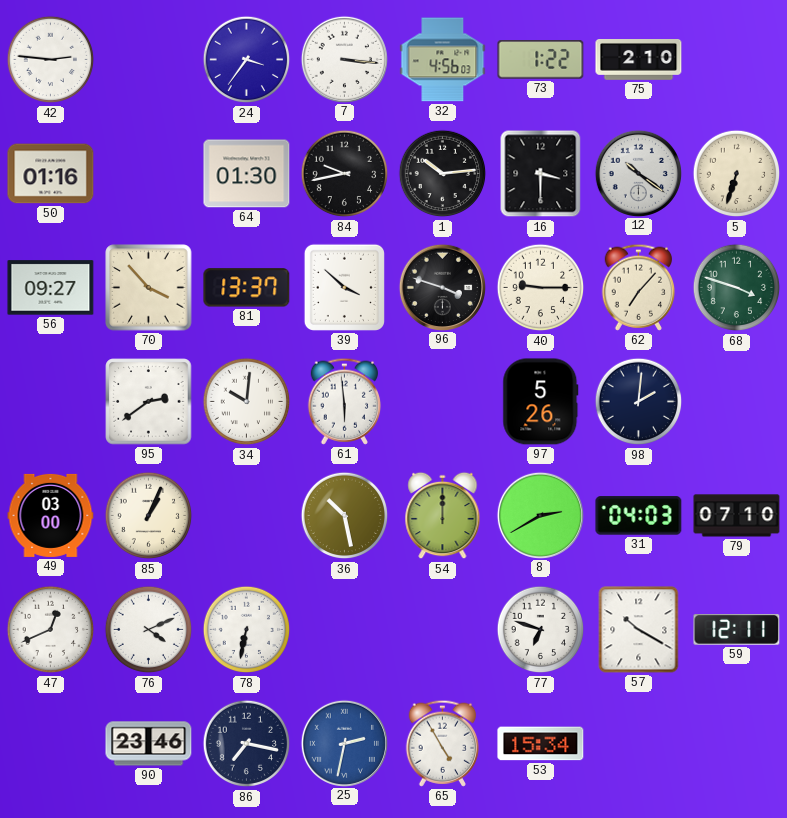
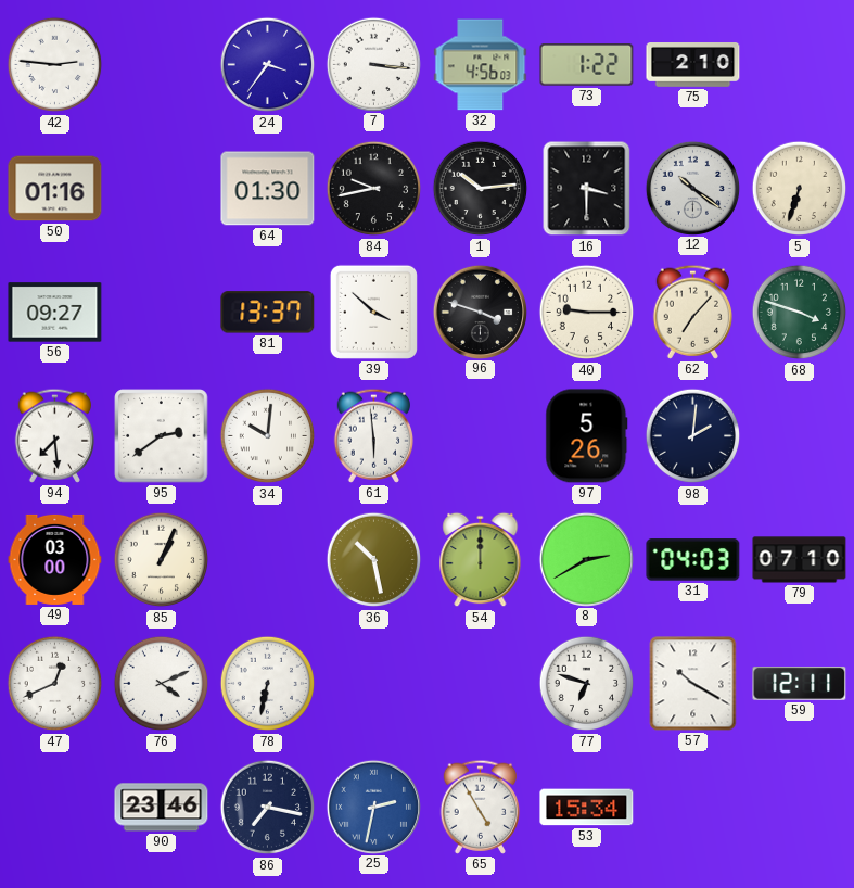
70: 3:53 -> none
94: none -> 7:29
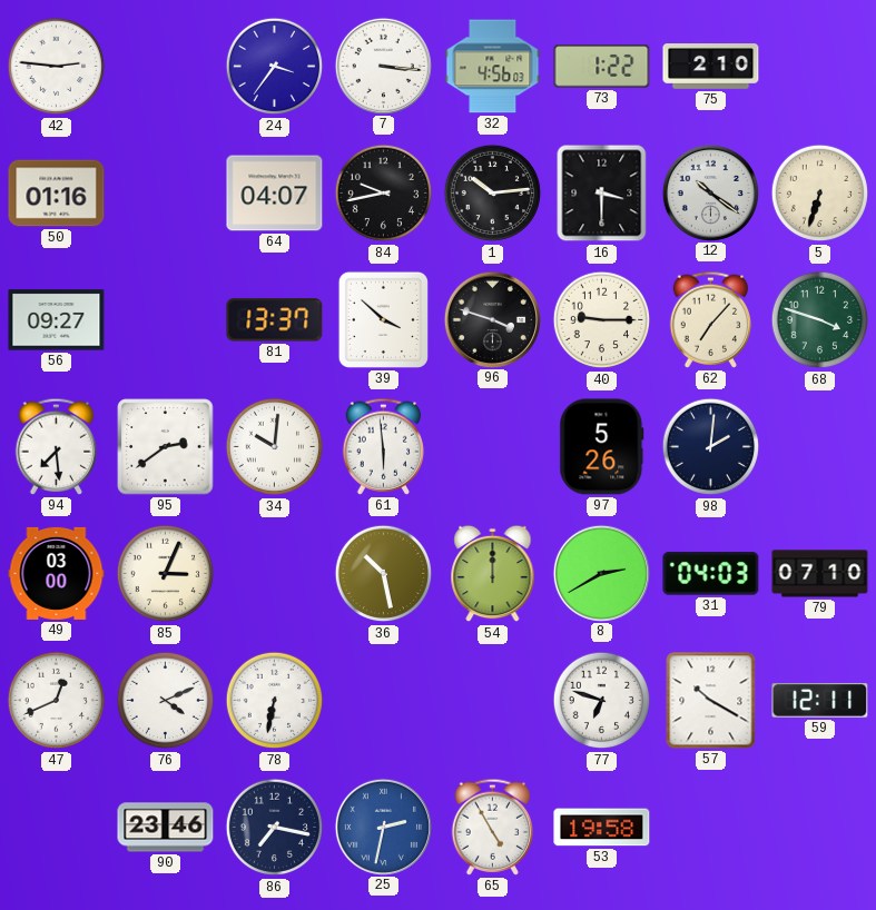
64: 01:30 -> 04:07
85: 1:04 -> 3:04
53: 15:34 -> 19:58
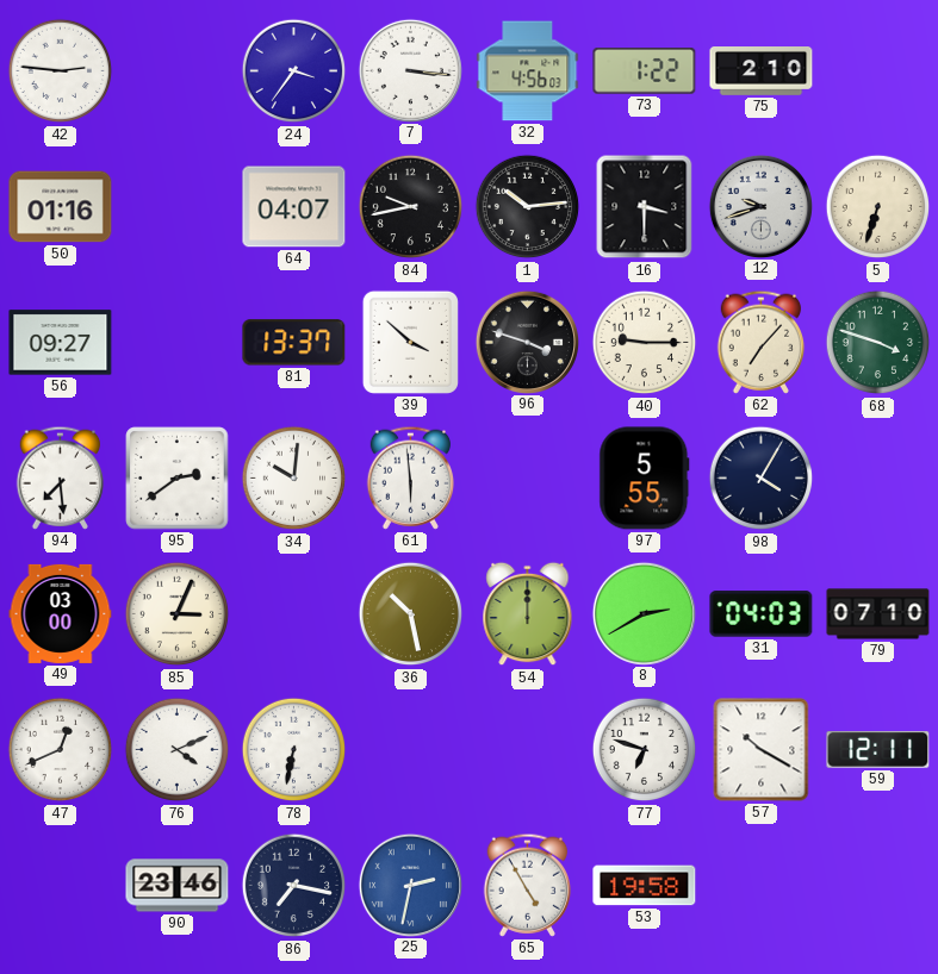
12: 10:21 -> 9:42
97: 5:26 -> 5:55
98: 2:01 -> 4:05
